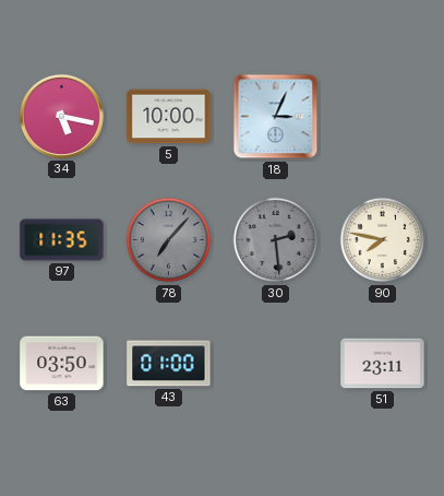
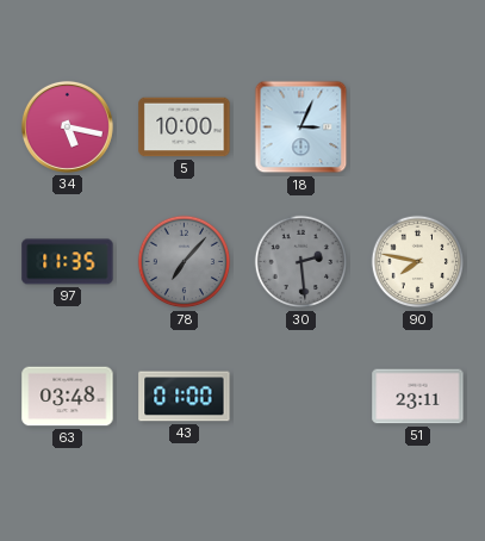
63: 03:50 -> 03:48
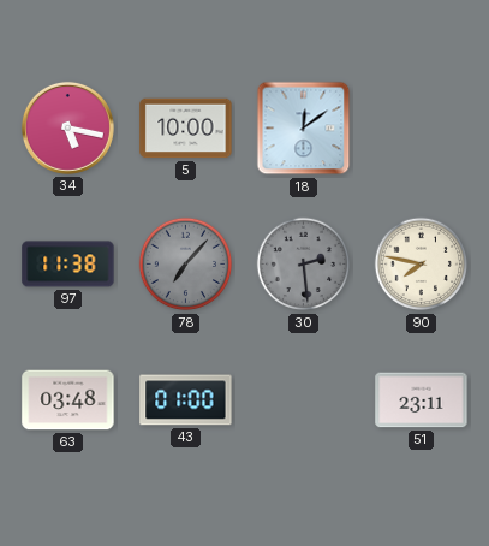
18: 3:04 -> 12:09
97: 11:35 -> 11:38
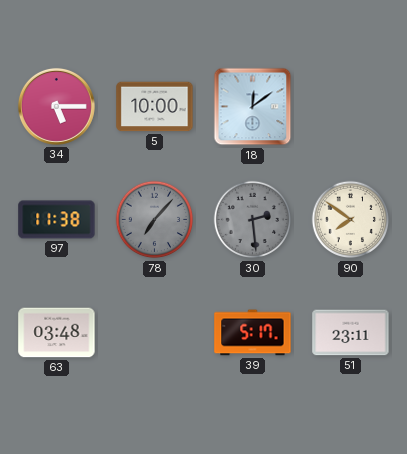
34: 5:17 -> 5:15
90: 7:47 -> 7:51
43: 01:00 -> none
39: none -> 5:17
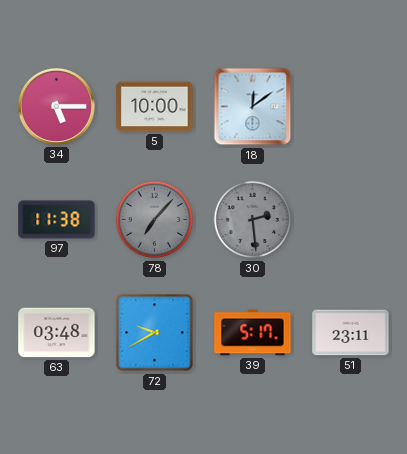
90: 7:51 -> none
72: none -> 9:40
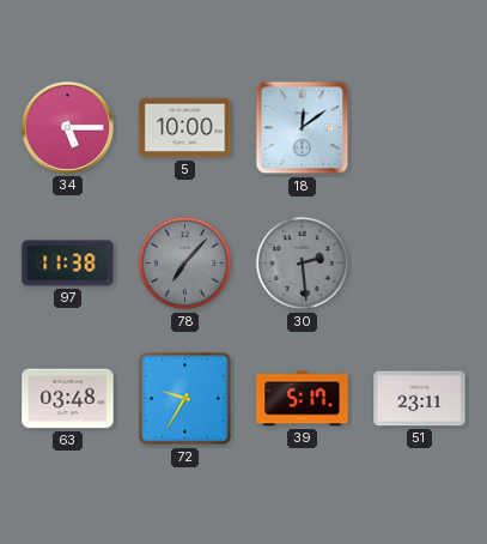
72: 9:40 -> 9:35
